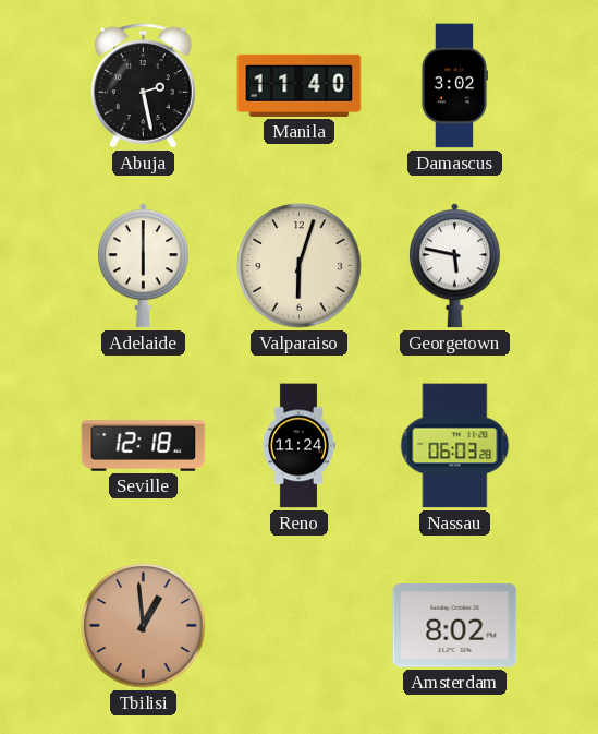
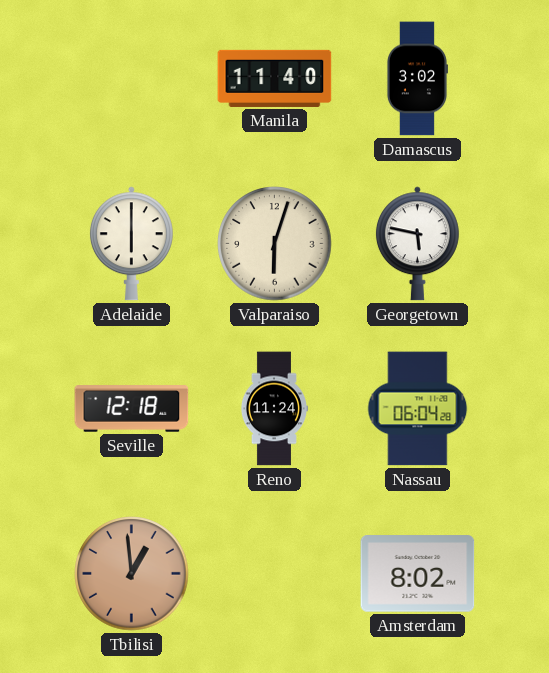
Abuja: 2:28 -> none
Nassau: 06:03 -> 06:04
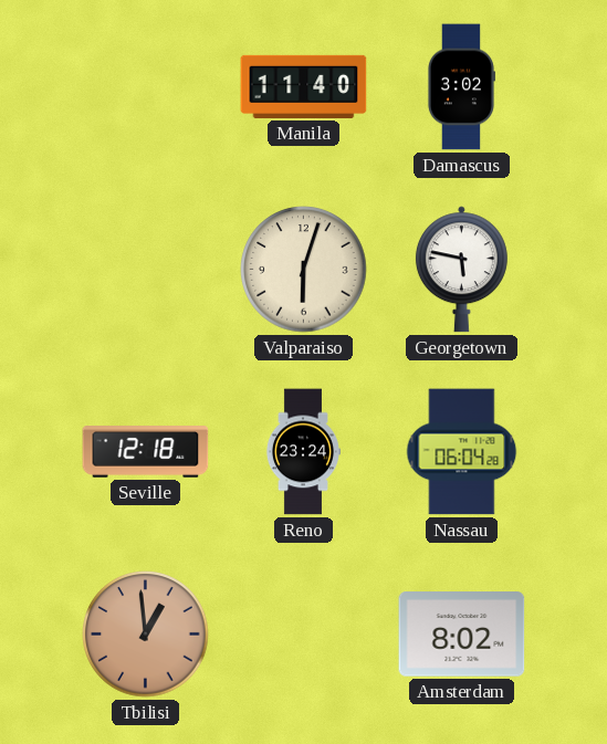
Adelaide: 6:00 -> none
Reno: 11:24 -> 23:24
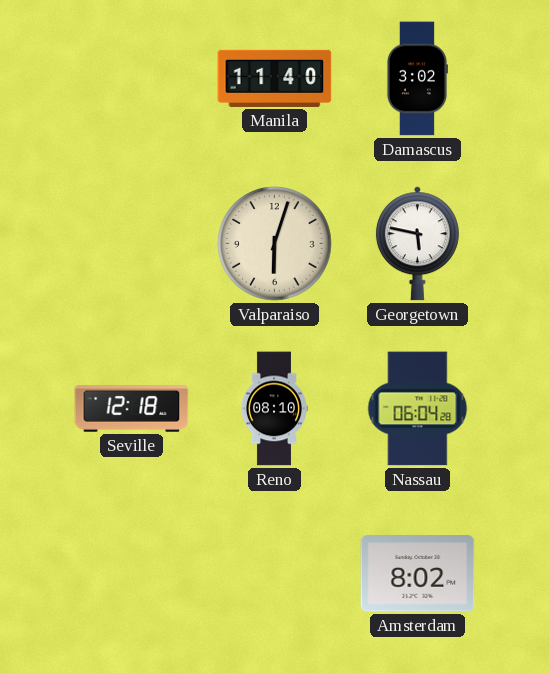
Reno: 23:24 -> 08:10
Tbilisi: 12:59 -> none
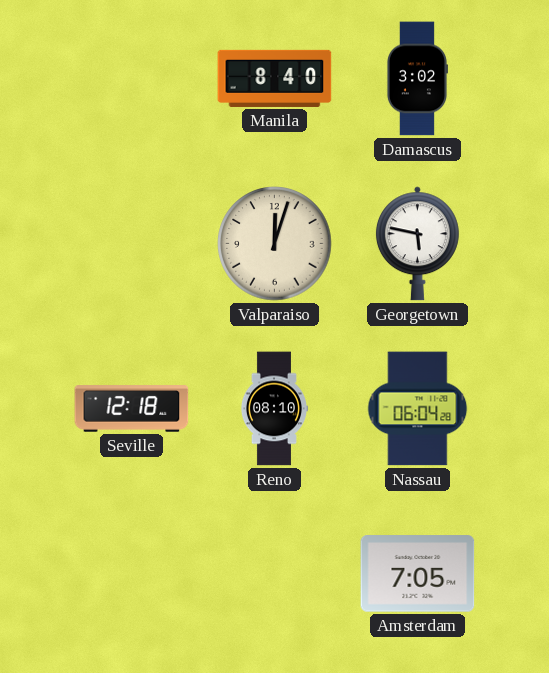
Manila: 11:40 -> 8:40
Valparaiso: 6:03 -> 12:03
Amsterdam: 8:02 -> 7:05
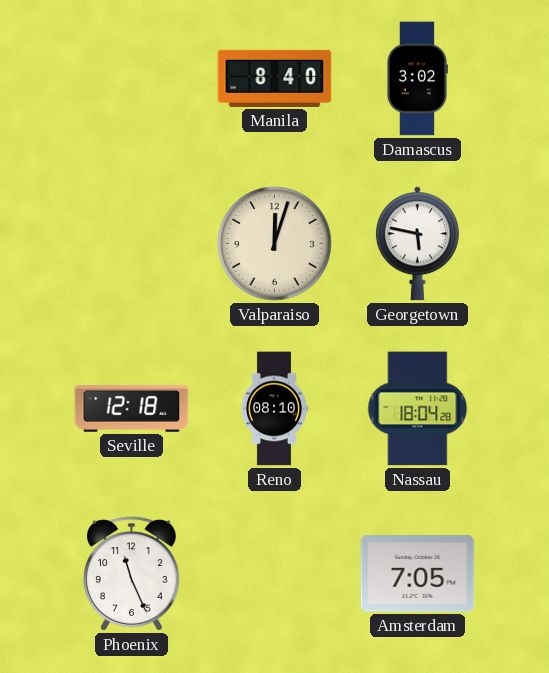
Nassau: 06:04 -> 18:04
Phoenix: none -> 11:26
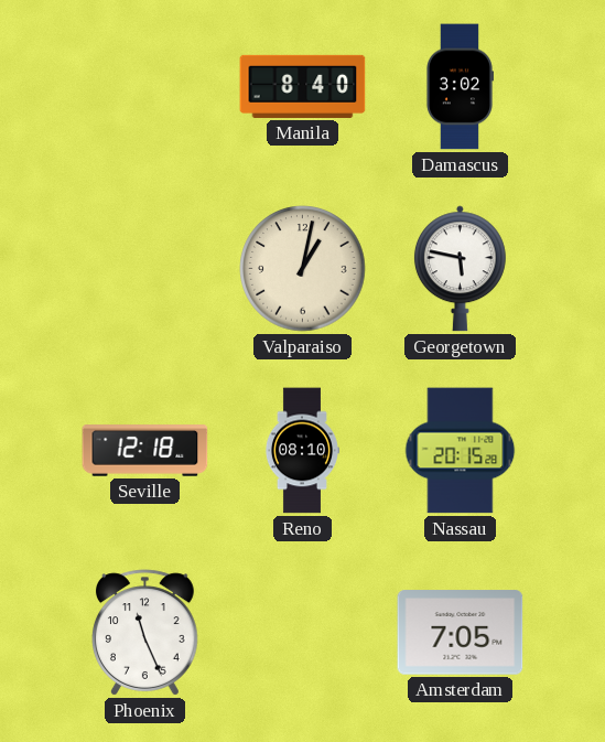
Valparaiso: 12:03 -> 1:02
Nassau: 18:04 -> 20:15
